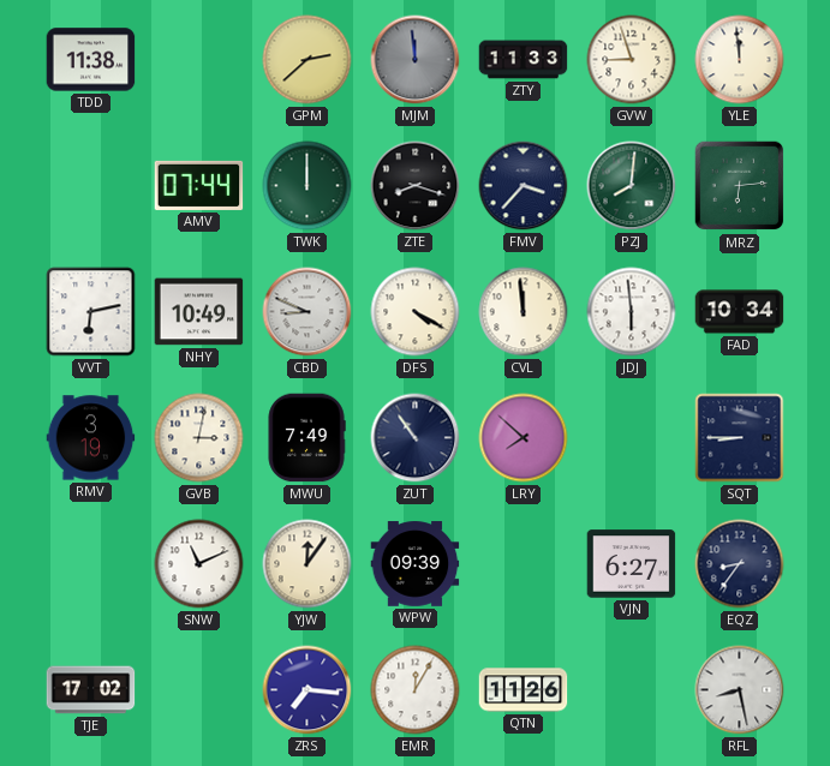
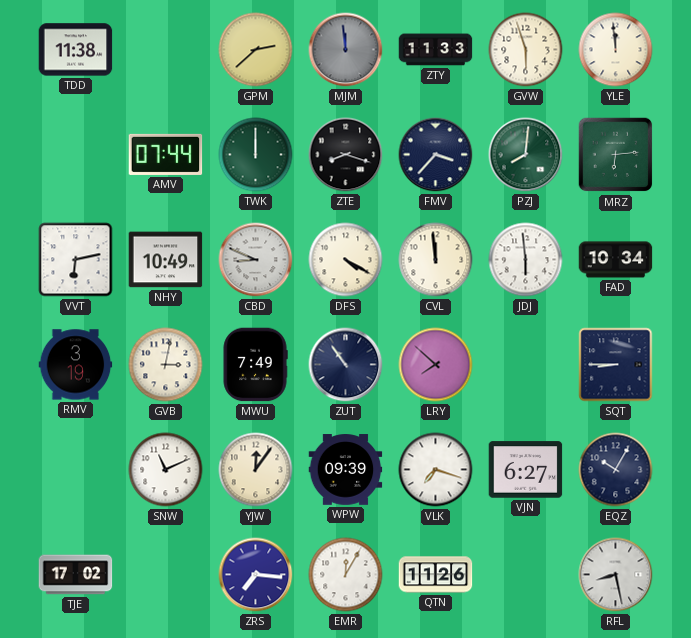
GVW: 8:57 -> 5:57
VLK: none -> 7:18
EQZ: 8:36 -> 10:05
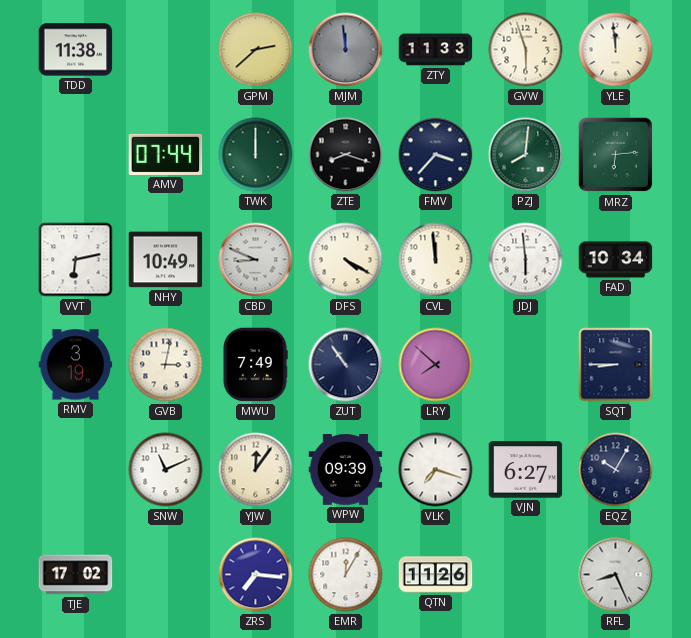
RFL: 8:28 -> 8:26
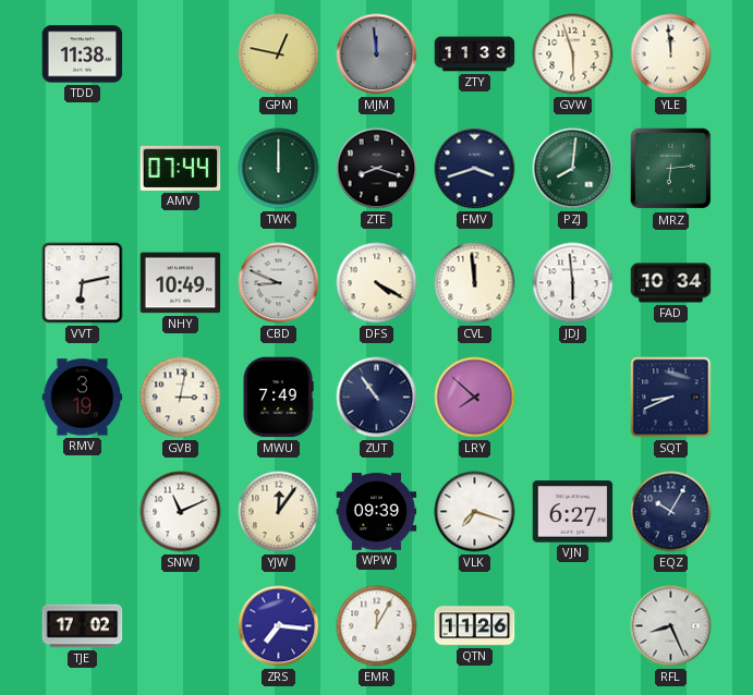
GPM: 2:38 -> 12:47
FMV: 3:37 -> 3:42
SQT: 8:45 -> 8:41
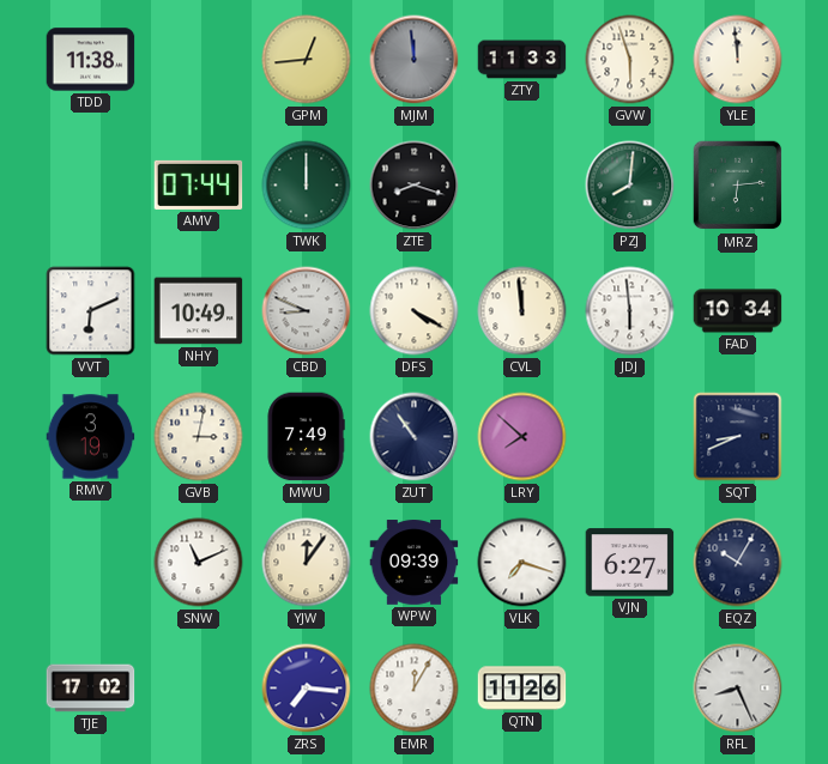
GPM: 12:47 -> 12:44
FMV: 3:42 -> none
VVT: 6:13 -> 6:11
